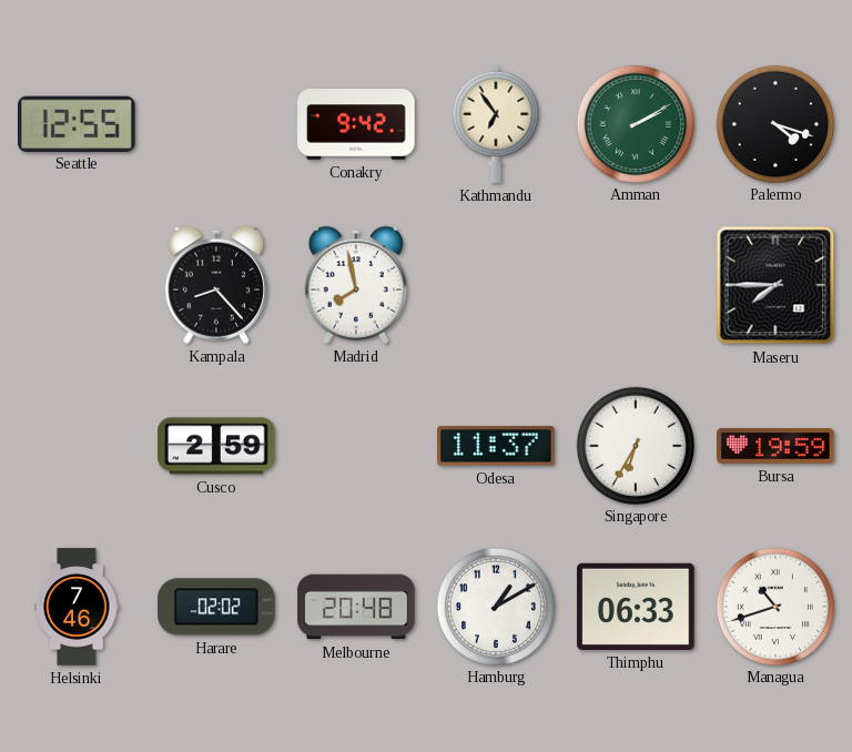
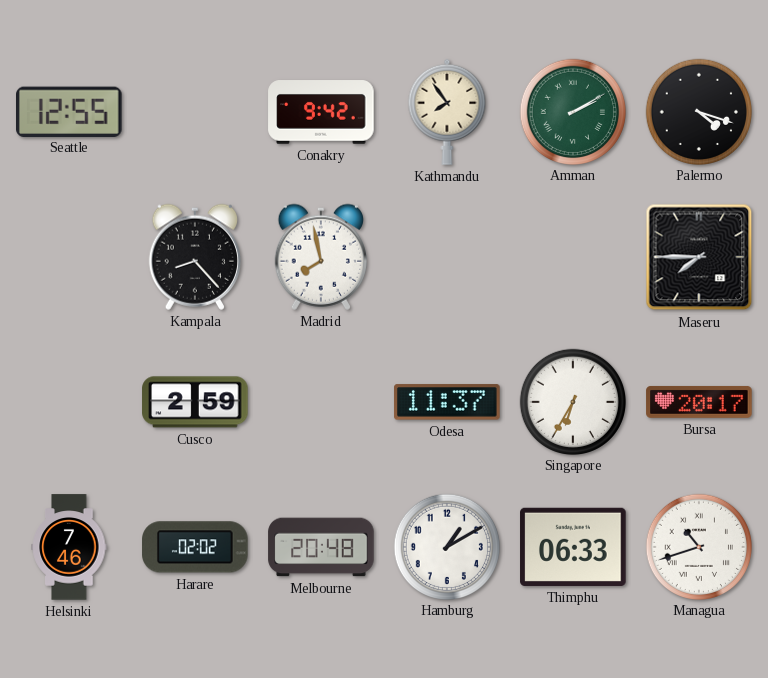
Kathmandu: 6:54 -> 7:54
Bursa: 19:59 -> 20:17
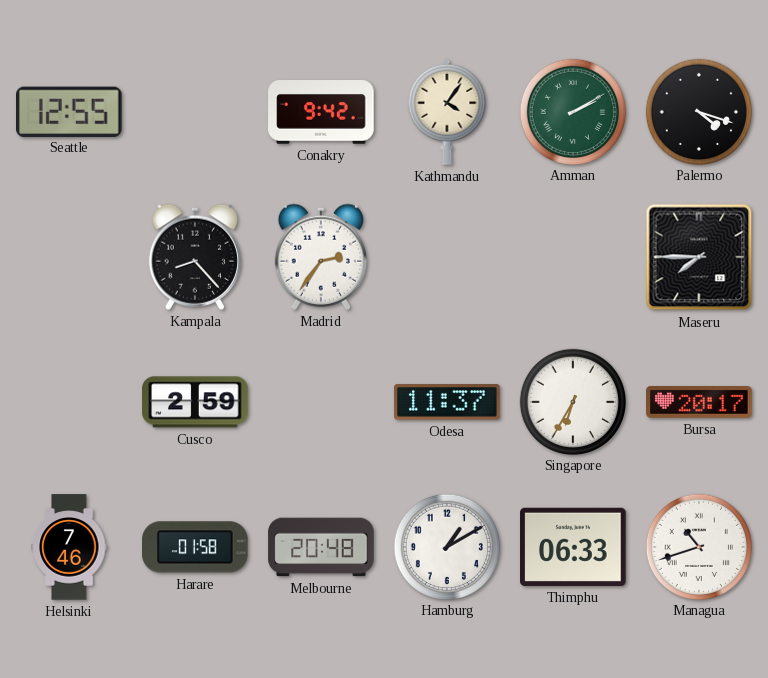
Kathmandu: 7:54 -> 4:06
Madrid: 7:58 -> 2:36
Harare: 02:02 -> 01:58
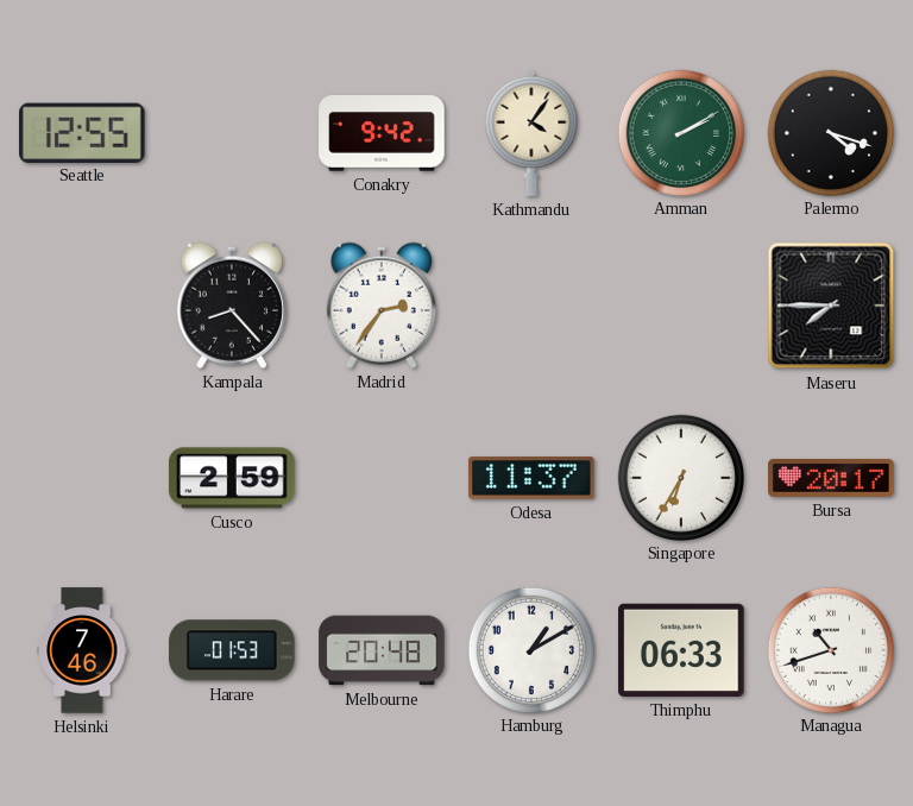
Harare: 01:58 -> 01:53
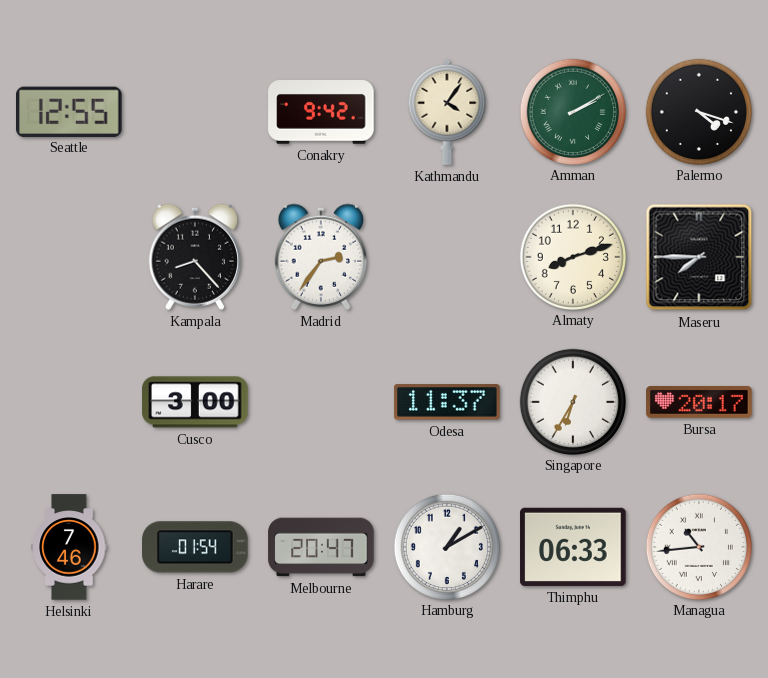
Almaty: none -> 8:12
Cusco: 2:59 -> 3:00
Harare: 01:53 -> 01:54
Melbourne: 20:48 -> 20:47
Managua: 10:42 -> 10:44
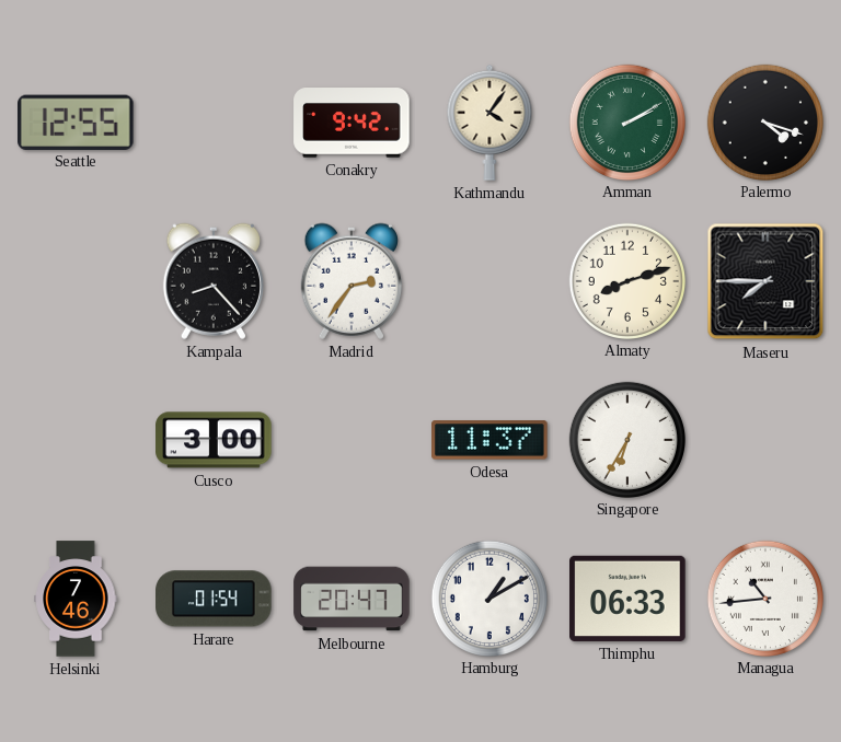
Bursa: 20:17 -> none
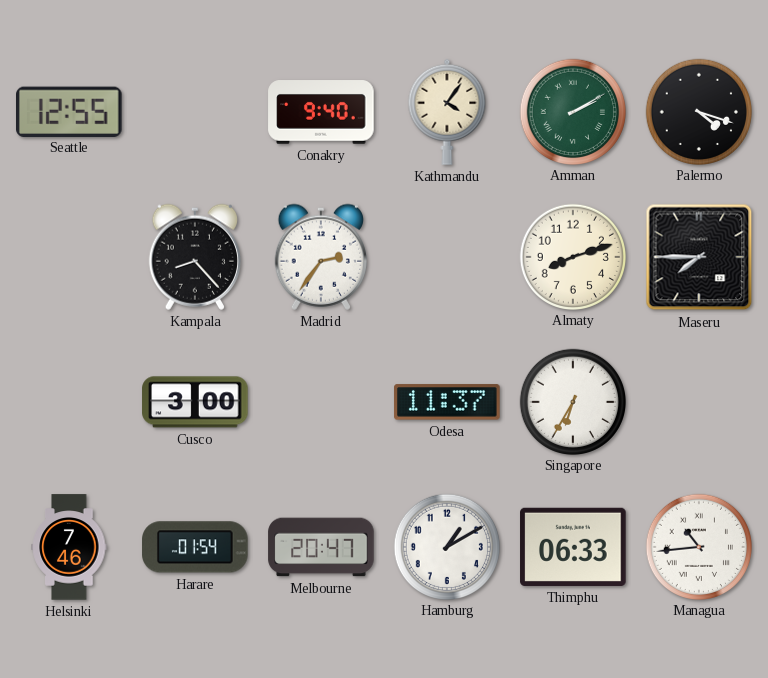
Conakry: 9:42 -> 9:40
